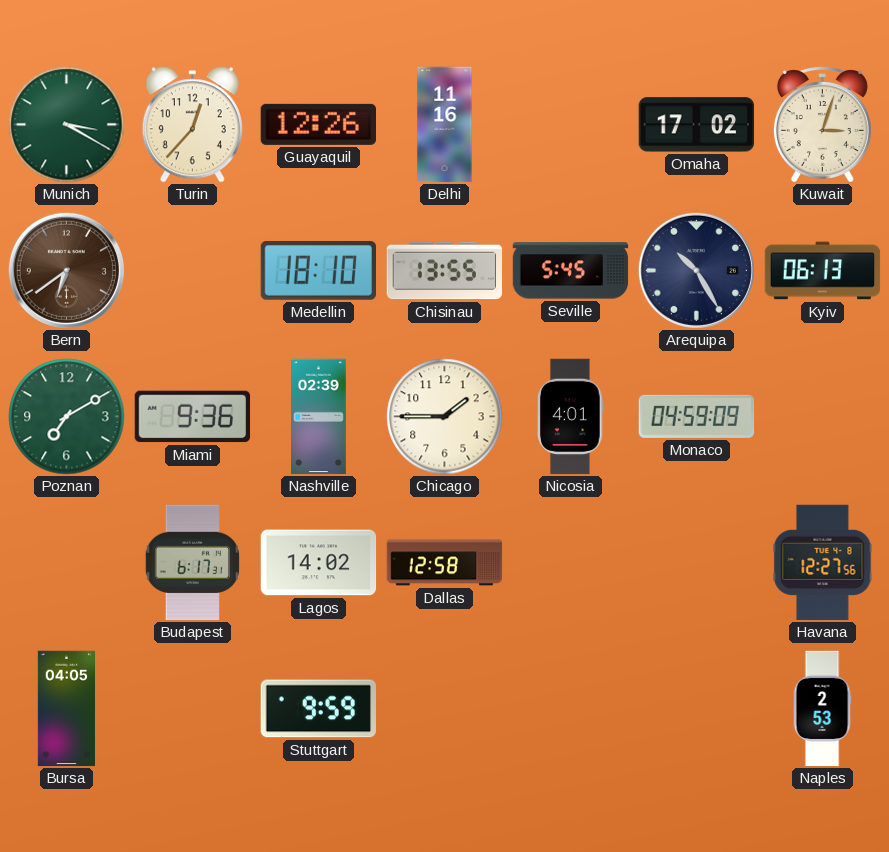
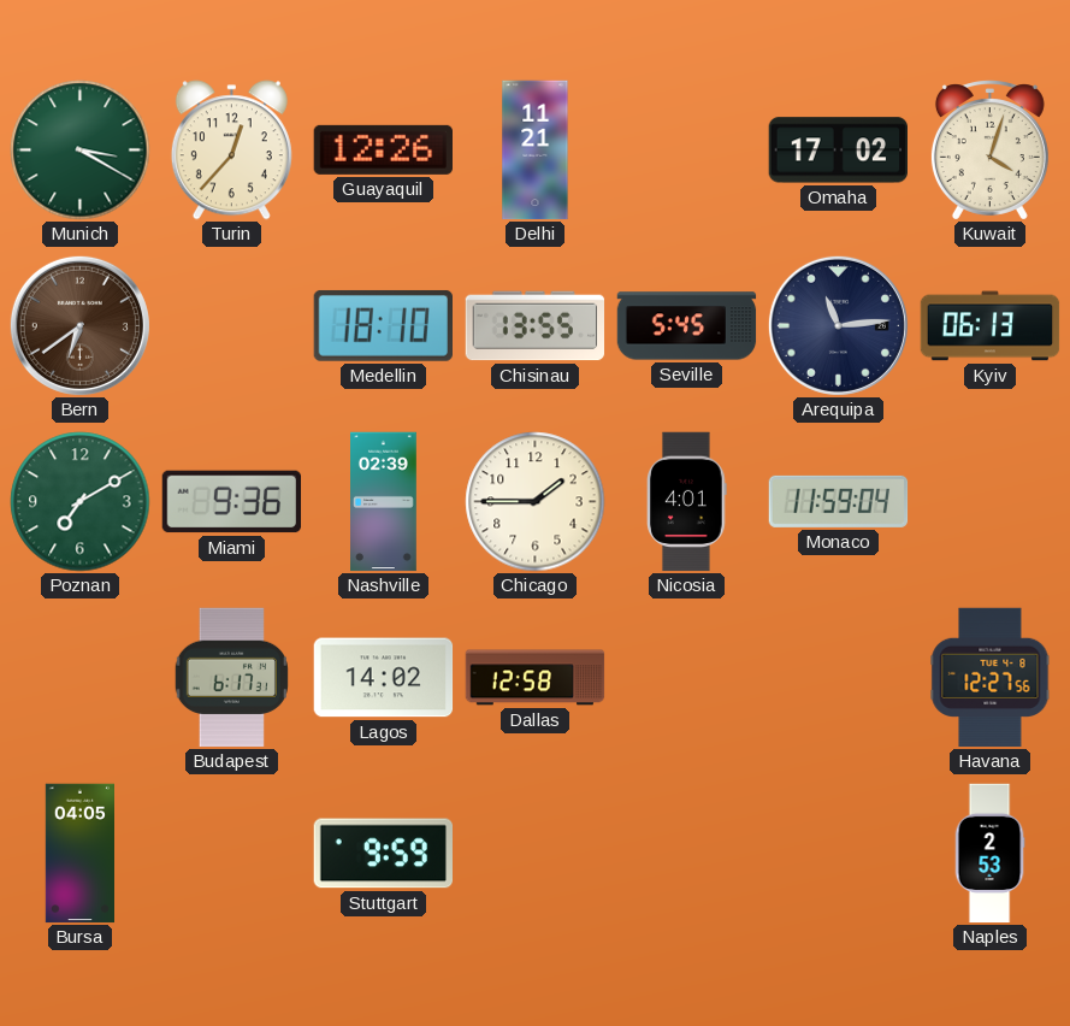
Delhi: 11:16 -> 11:21
Kuwait: 3:03 -> 4:03
Arequipa: 10:25 -> 11:14
Monaco: 04:59 -> 11:59
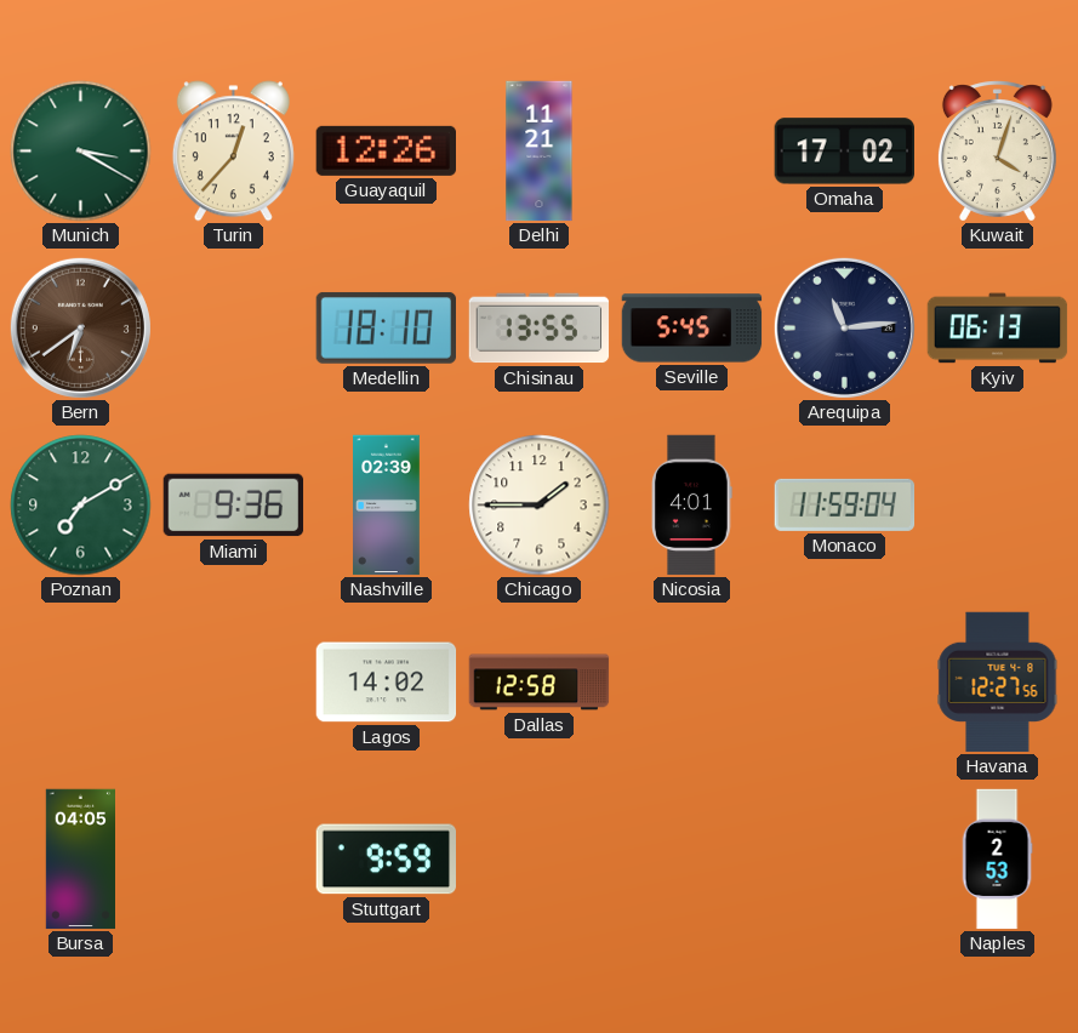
Budapest: 6:17 -> none
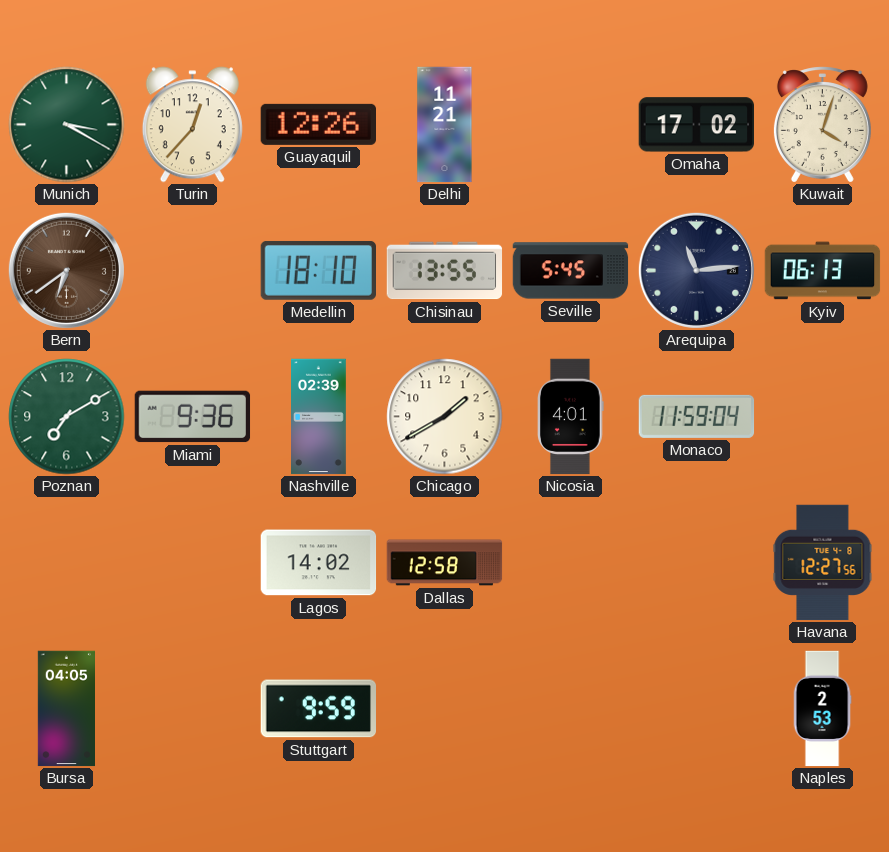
Chicago: 1:45 -> 1:40
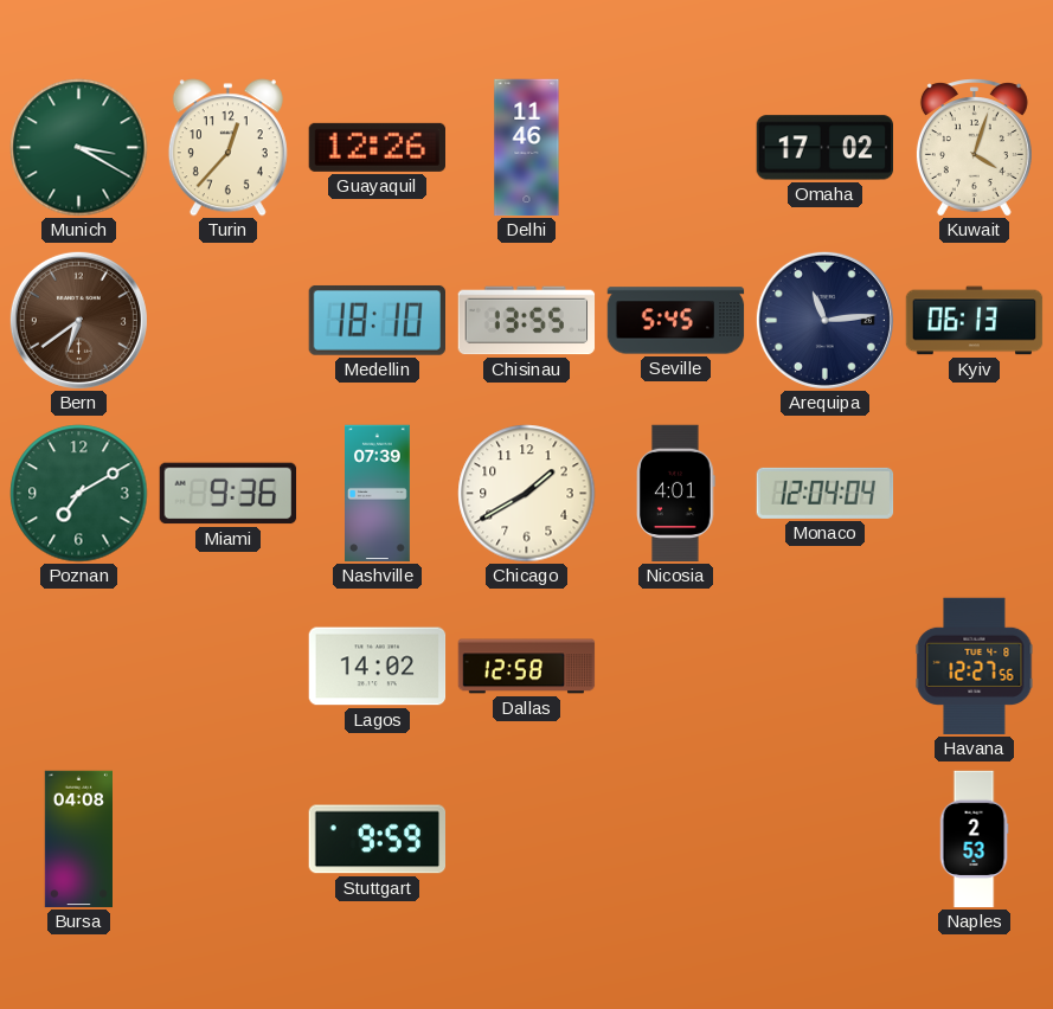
Delhi: 11:21 -> 11:46
Nashville: 02:39 -> 07:39
Monaco: 11:59 -> 12:04
Bursa: 04:05 -> 04:08
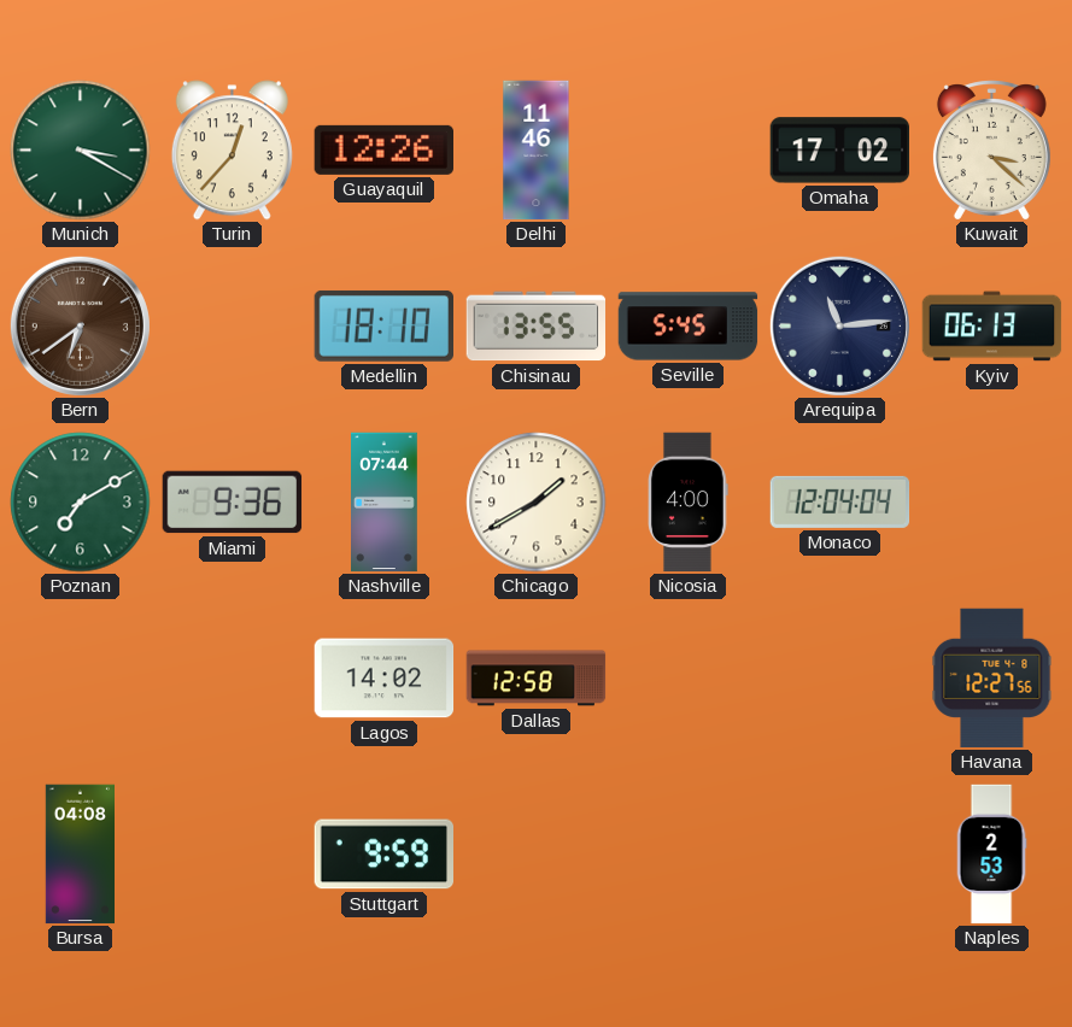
Kuwait: 4:03 -> 3:22
Nashville: 07:39 -> 07:44
Nicosia: 4:01 -> 4:00
